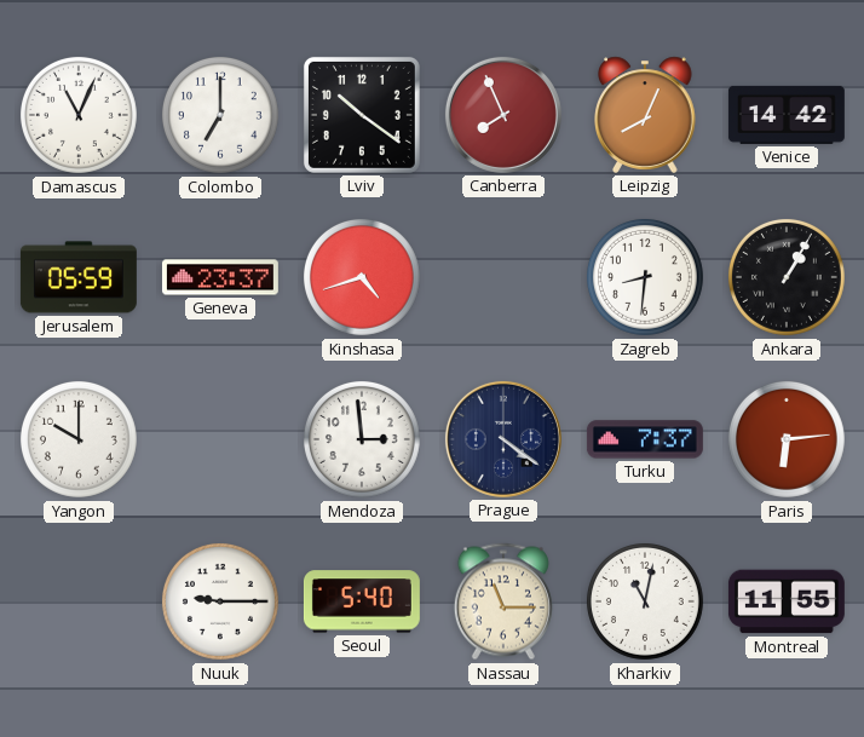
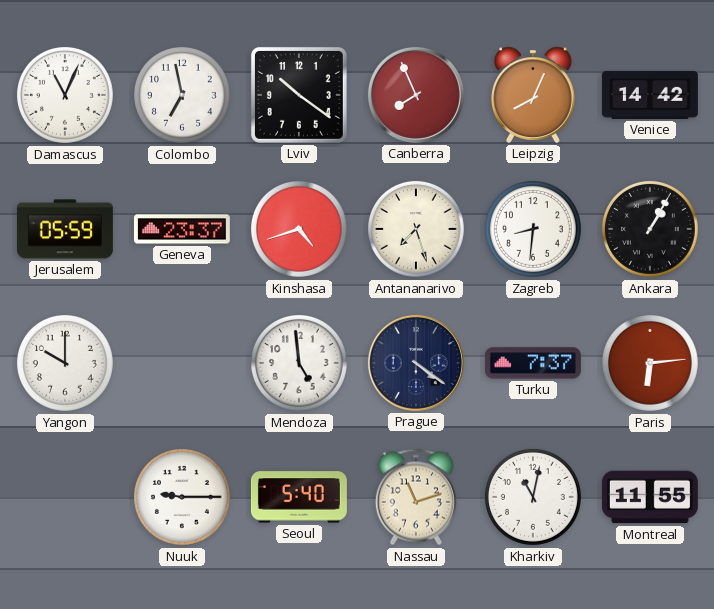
Colombo: 7:00 -> 6:58
Antananarivo: none -> 7:27
Mendoza: 2:59 -> 4:59
Nassau: 11:15 -> 11:12
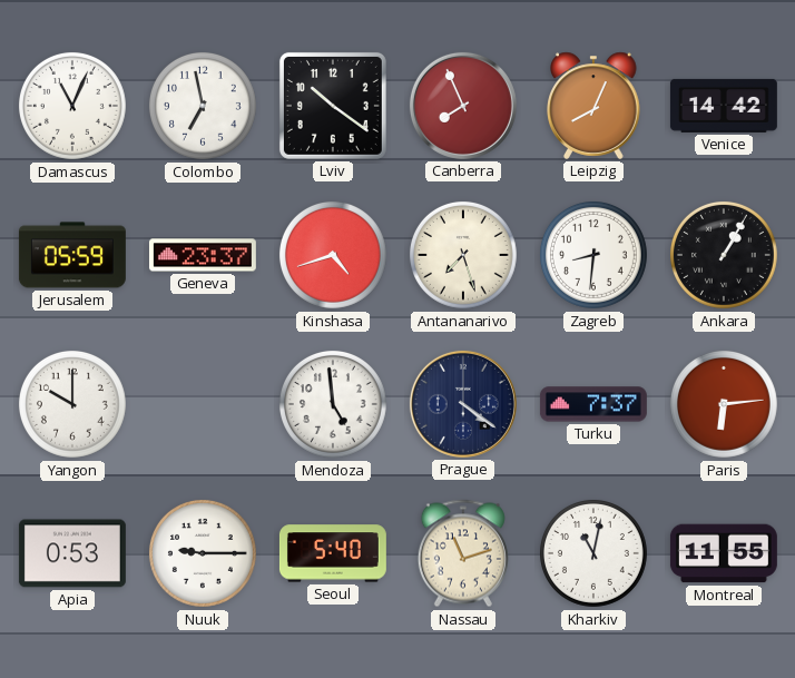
Apia: none -> 0:53
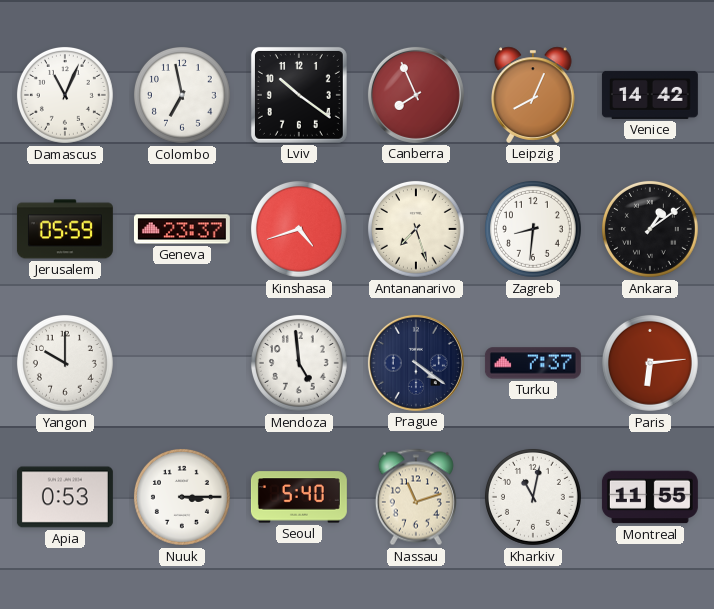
Ankara: 1:05 -> 1:09
Nuuk: 9:15 -> 3:15
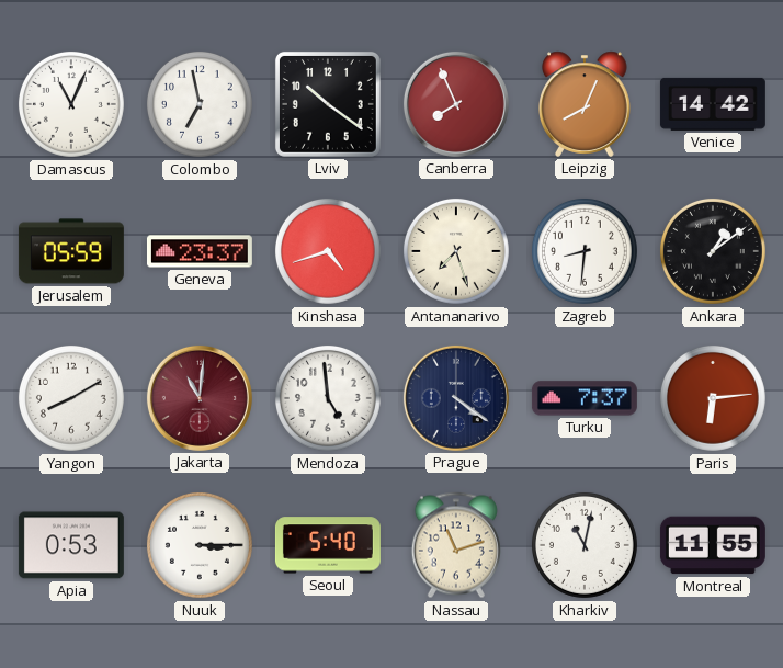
Yangon: 10:00 -> 8:10
Jakarta: none -> 11:01
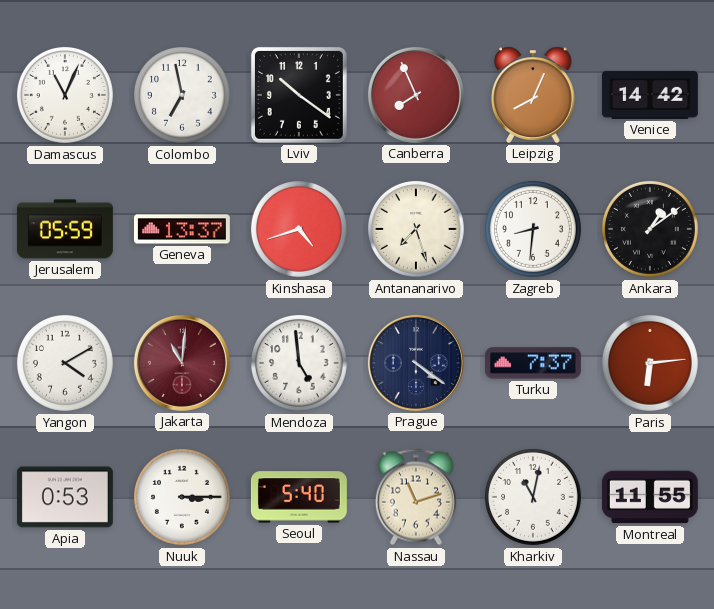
Geneva: 23:37 -> 13:37
Yangon: 8:10 -> 4:10
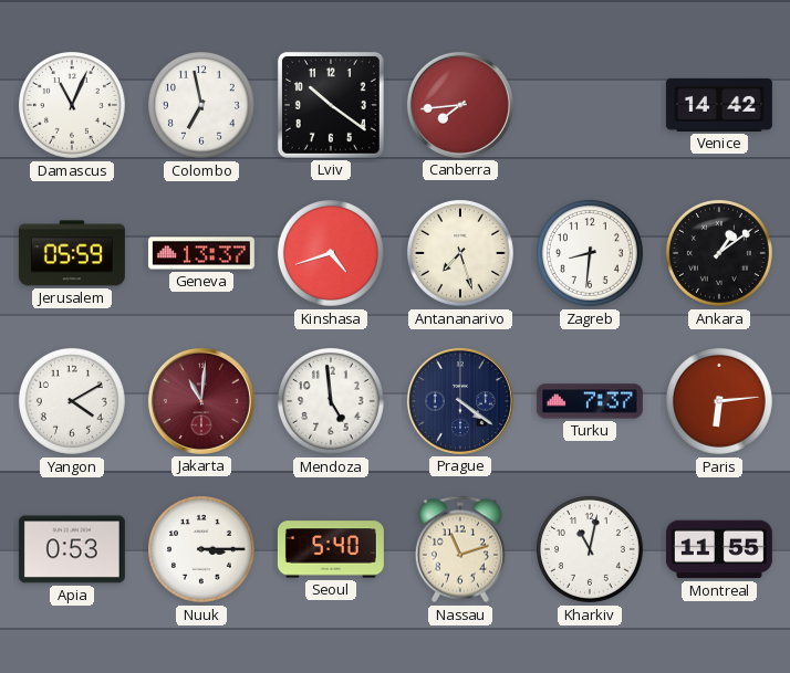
Canberra: 7:56 -> 7:44
Leipzig: 8:04 -> none
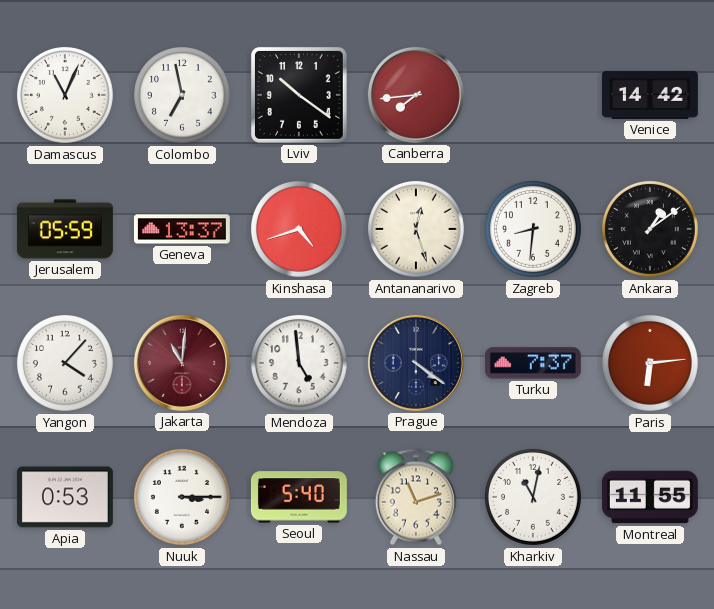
Antananarivo: 7:27 -> 12:27
Yangon: 4:10 -> 4:07
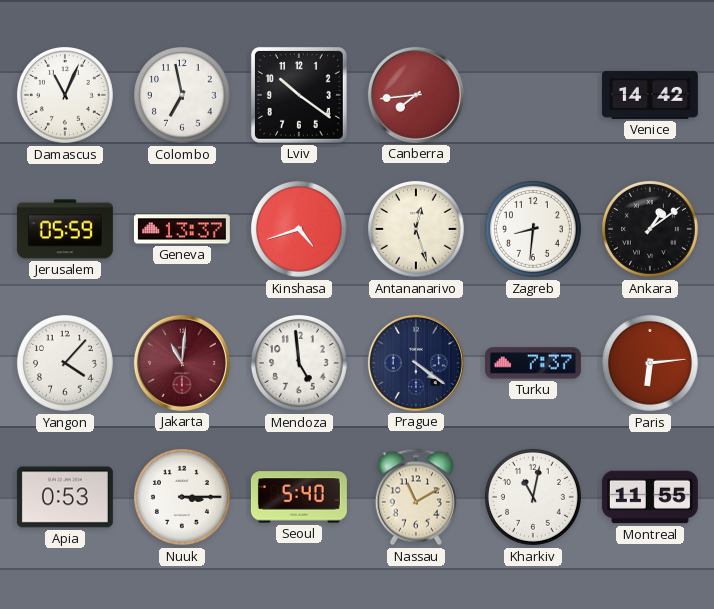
Nassau: 11:12 -> 11:10
